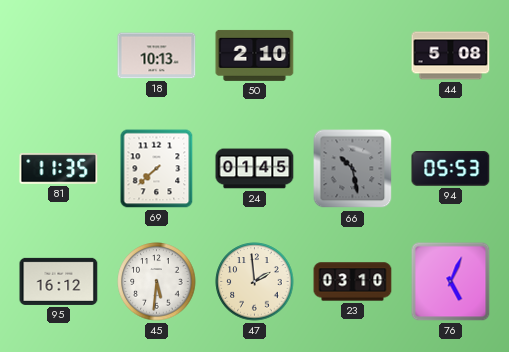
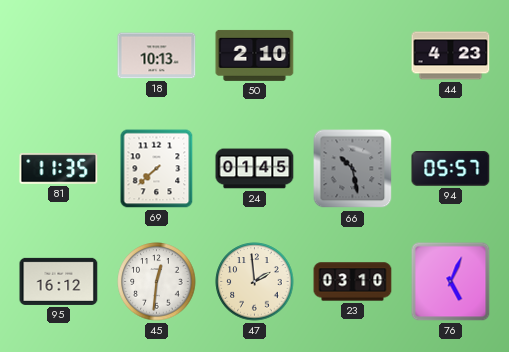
44: 5:08 -> 4:23
94: 05:53 -> 05:57
45: 5:31 -> 12:31
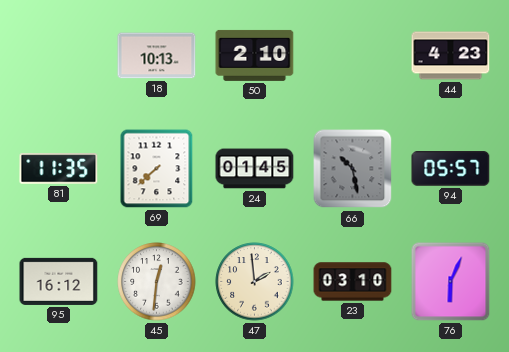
76: 5:04 -> 6:04
